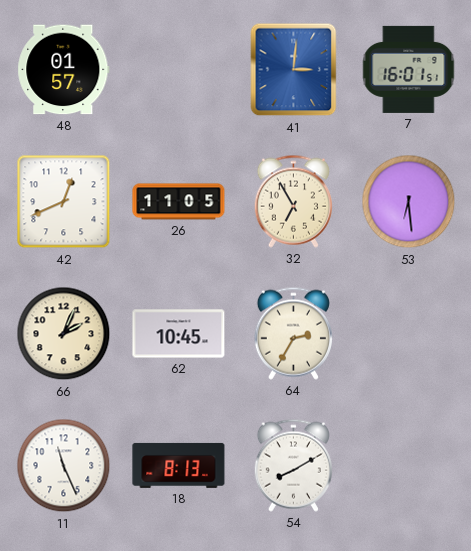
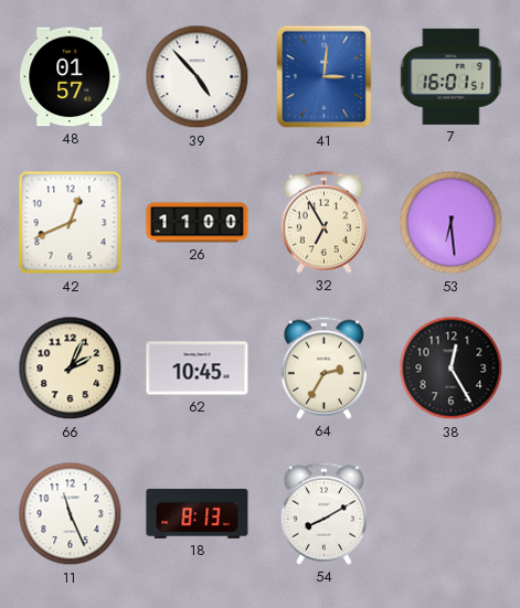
39: none -> 4:53
26: 11:05 -> 11:00
38: none -> 12:25
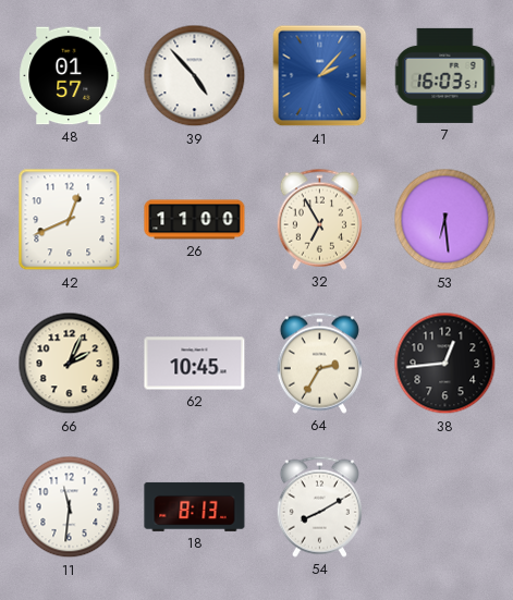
41: 3:01 -> 2:07
7: 16:01 -> 16:03
38: 12:25 -> 12:44
11: 11:26 -> 11:31
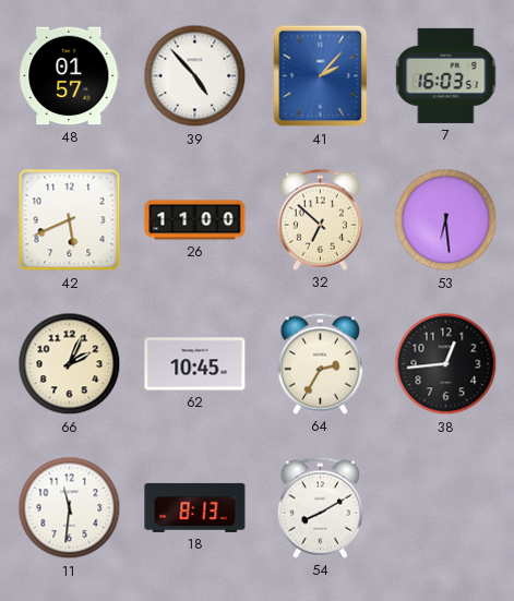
42: 12:41 -> 5:41
32: 6:55 -> 6:52
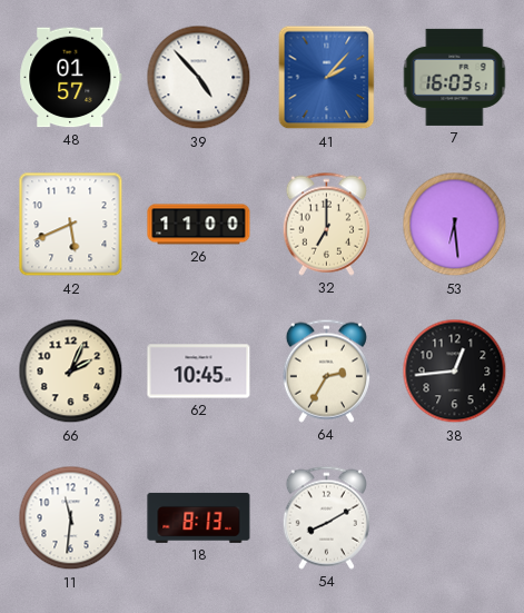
32: 6:52 -> 7:00
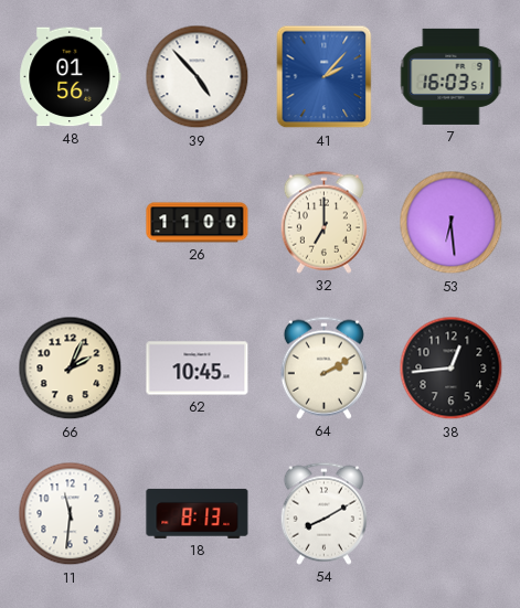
48: 01:57 -> 01:56
42: 5:41 -> none
64: 2:35 -> 2:10
